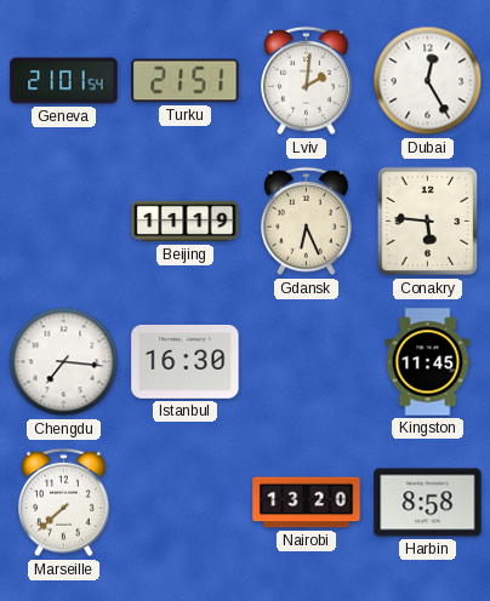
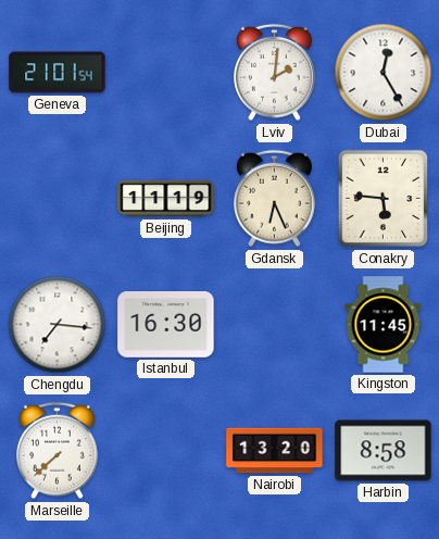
Turku: 21:51 -> none
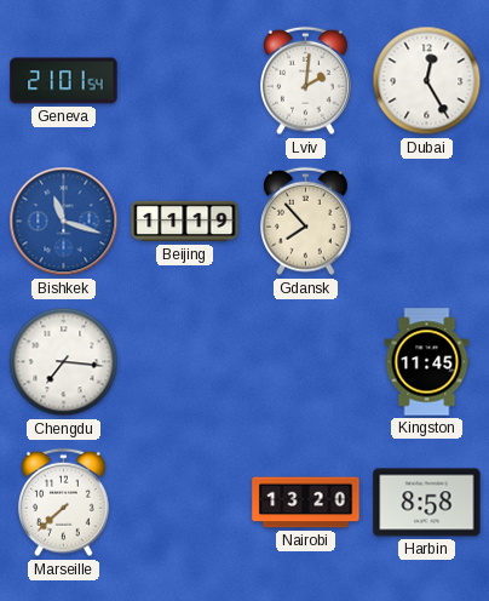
Bishkek: none -> 11:18
Gdansk: 6:26 -> 7:53
Conakry: 5:46 -> none
Istanbul: 16:30 -> none
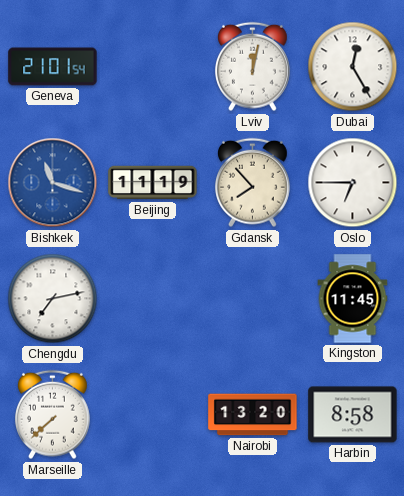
Lviv: 2:01 -> 12:02
Oslo: none -> 6:45
Chengdu: 7:16 -> 7:13
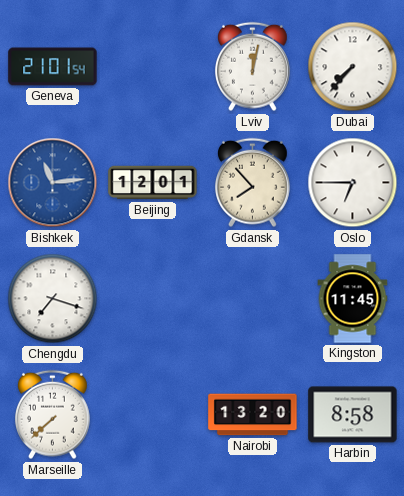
Dubai: 12:25 -> 7:37
Bishkek: 11:18 -> 11:14
Beijing: 11:19 -> 12:01
Chengdu: 7:13 -> 7:18
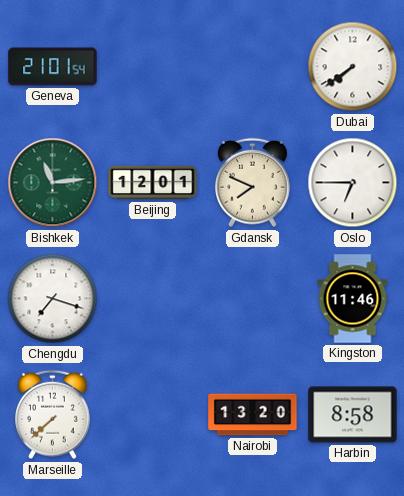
Lviv: 12:02 -> none
Dubai: 7:37 -> 7:39
Bishkek dial: blue -> green
Gdansk: 7:53 -> 7:49
Kingston: 11:45 -> 11:46
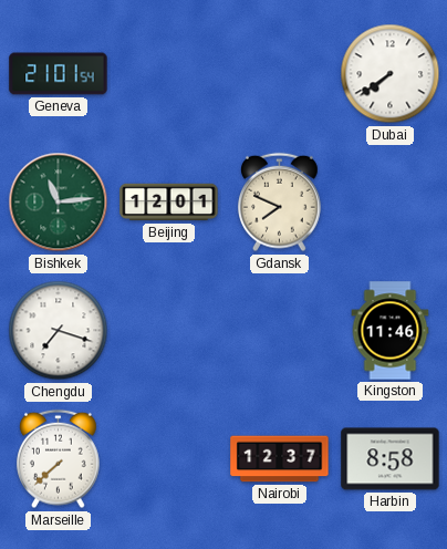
Oslo: 6:45 -> none
Nairobi: 13:20 -> 12:37
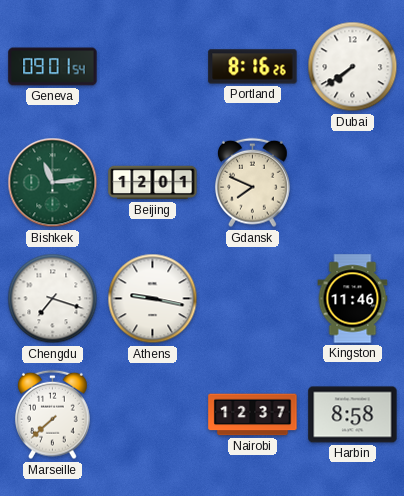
Geneva: 21:01 -> 09:01
Portland: none -> 8:16
Athens: none -> 9:17
